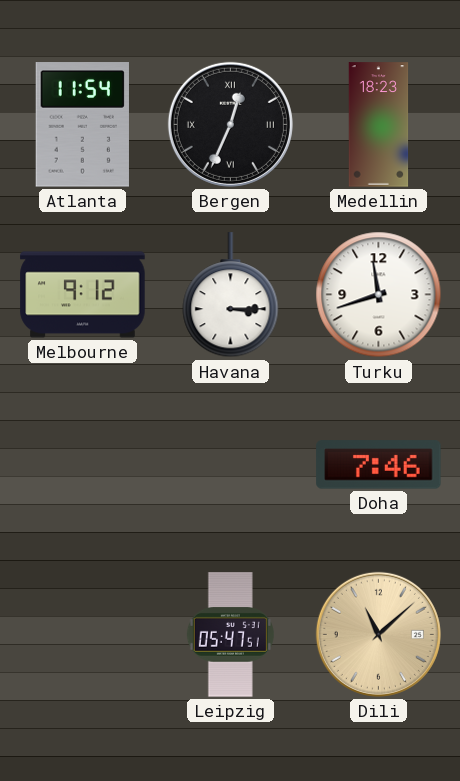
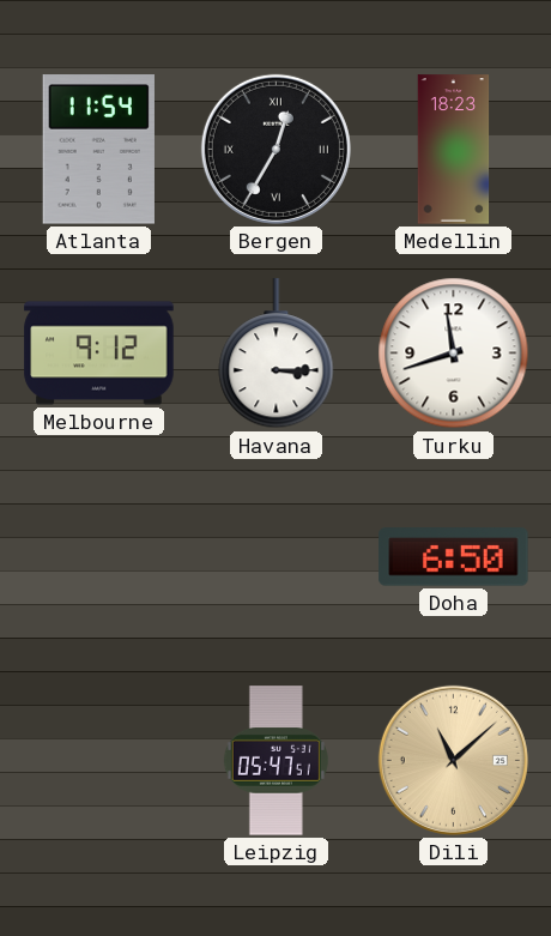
Bergen: 12:34 -> 12:35
Doha: 7:46 -> 6:50
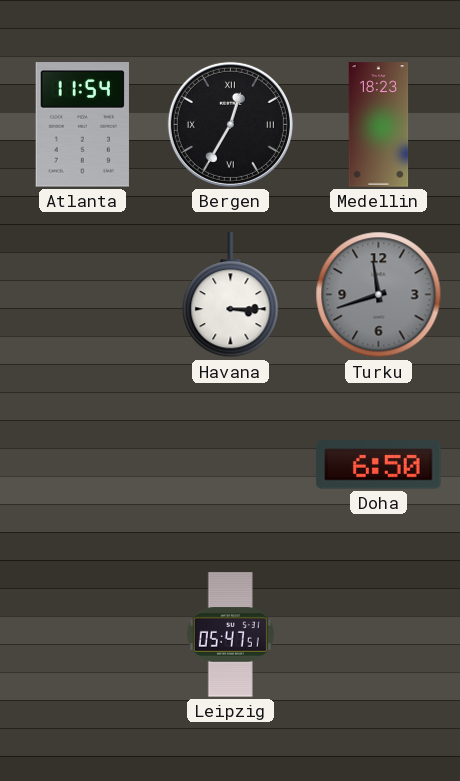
Melbourne: 9:12 -> none
Turku dial: white -> grey
Dili: 11:08 -> none
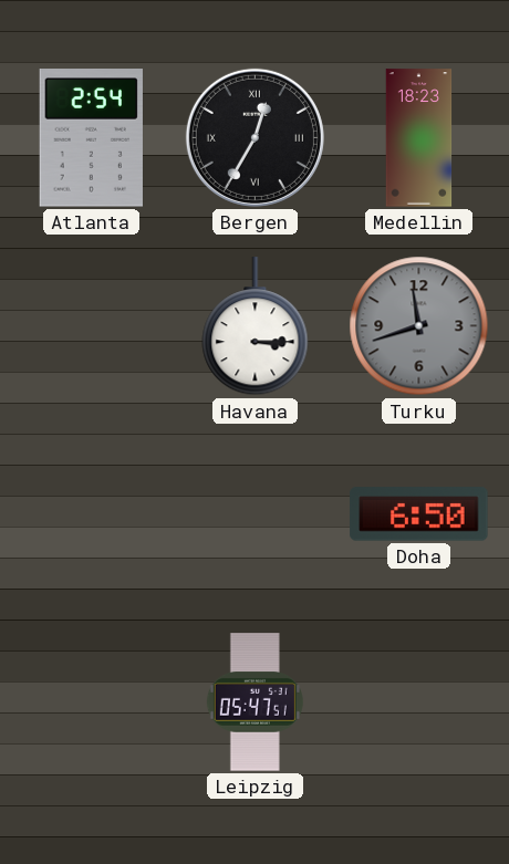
Atlanta: 11:54 -> 2:54
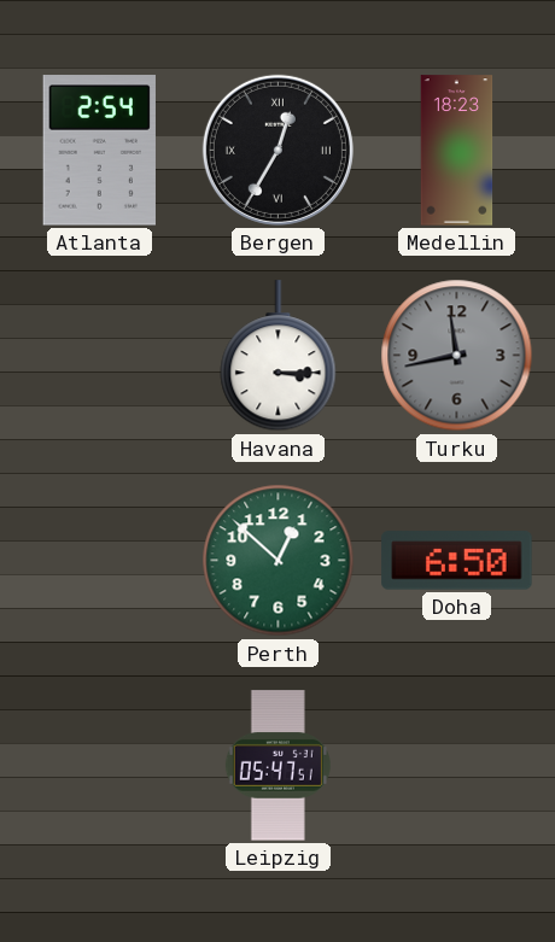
Turku: 11:42 -> 11:43
Perth: none -> 12:52
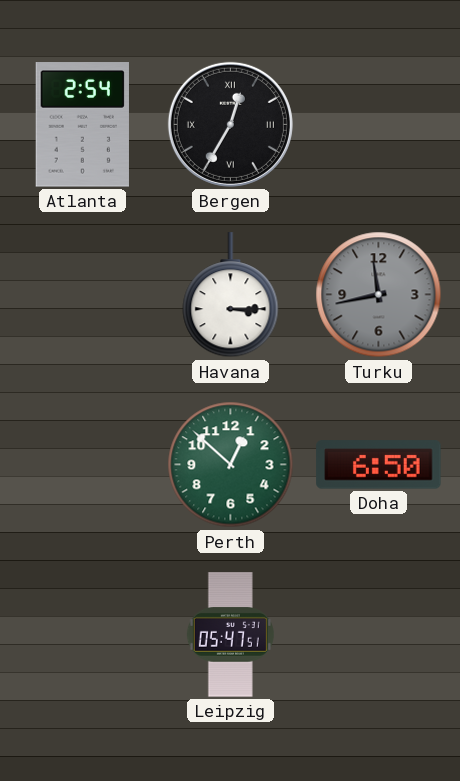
Medellin: 18:23 -> none
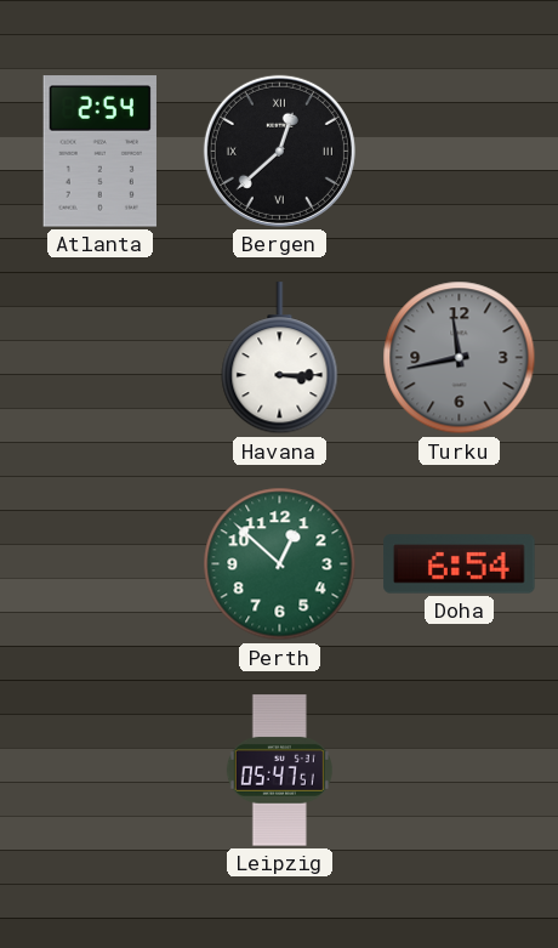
Bergen: 12:35 -> 12:38
Doha: 6:50 -> 6:54
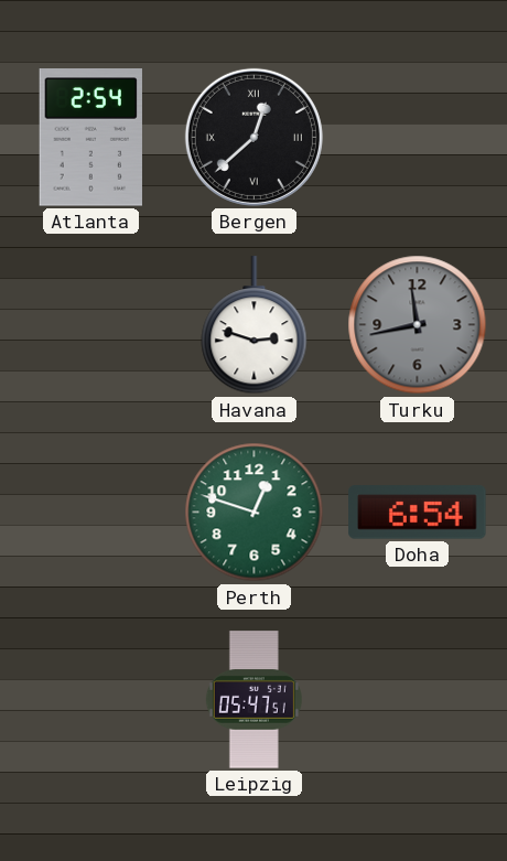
Havana: 3:15 -> 2:48
Perth: 12:52 -> 12:48
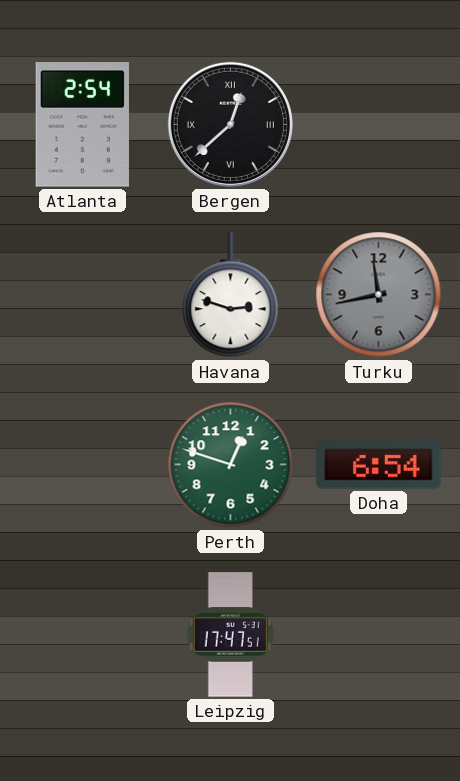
Leipzig: 05:47 -> 17:47
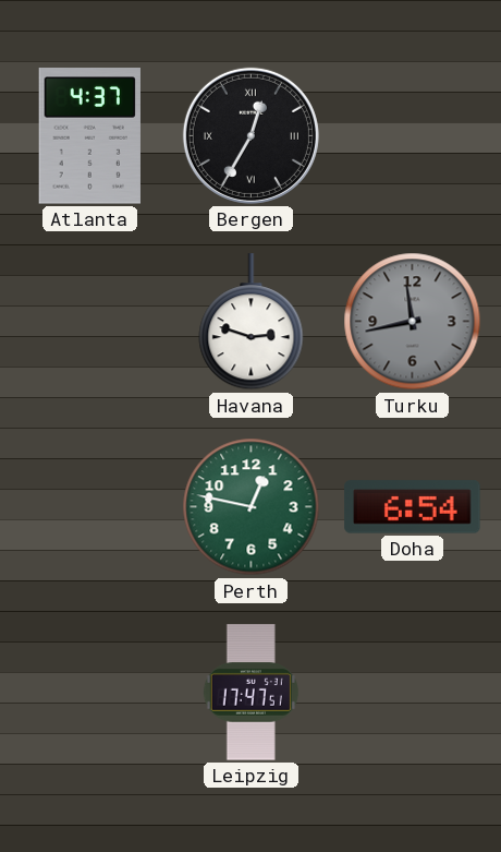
Atlanta: 2:54 -> 4:37
Bergen: 12:38 -> 12:35
Perth: 12:48 -> 12:47
